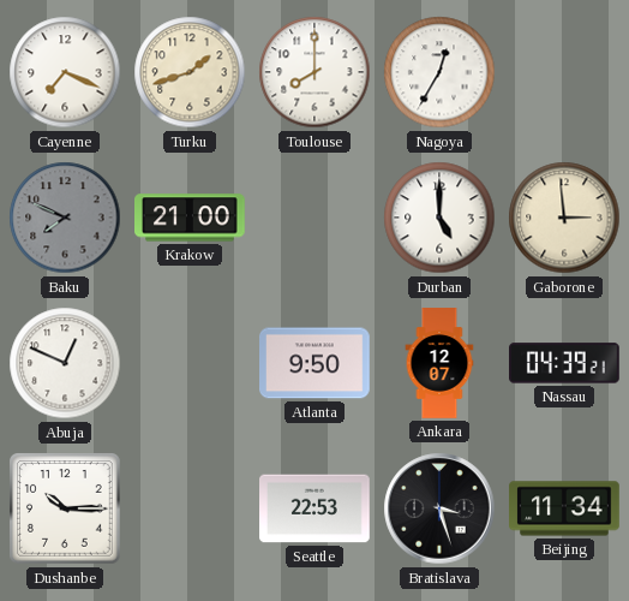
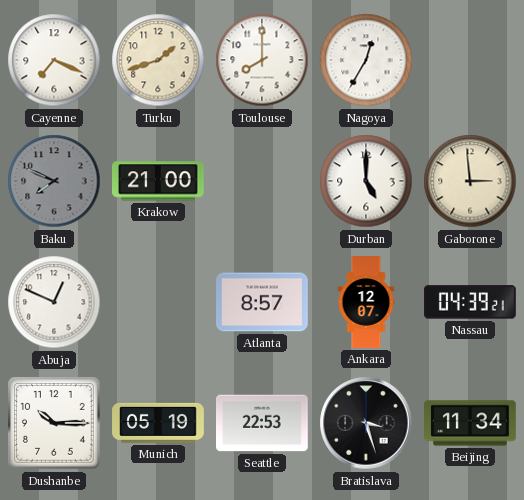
Atlanta: 9:50 -> 8:57
Munich: none -> 05:19
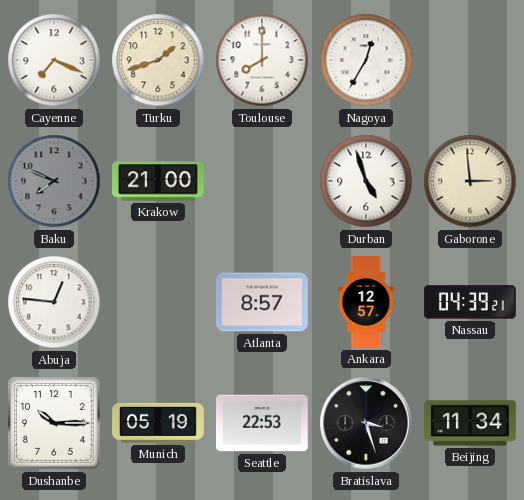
Durban: 5:00 -> 4:57
Abuja: 12:49 -> 12:46
Ankara: 12:07 -> 12:57
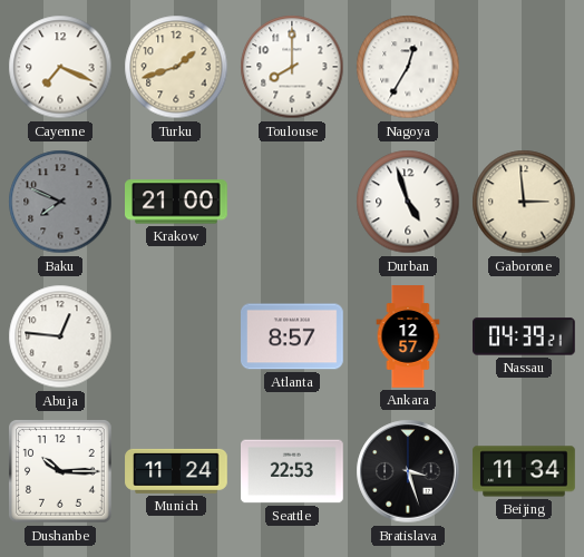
Munich: 05:19 -> 11:24
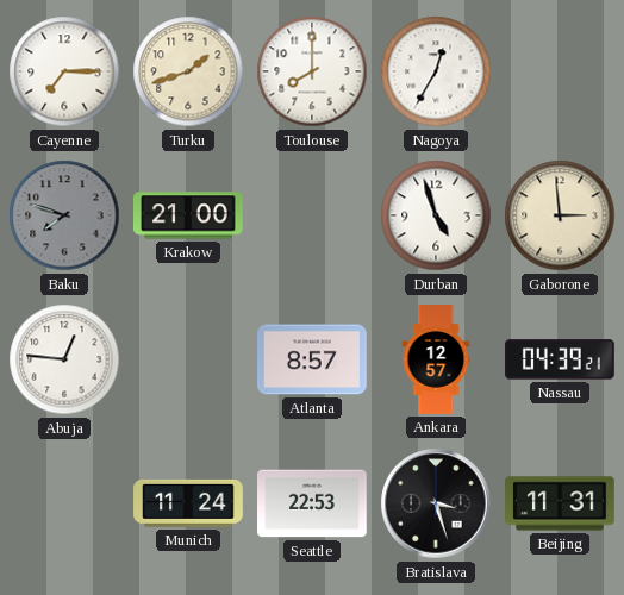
Cayenne: 7:19 -> 7:15
Baku: 7:49 -> 7:48
Dushanbe: 10:15 -> none
Beijing: 11:34 -> 11:31
